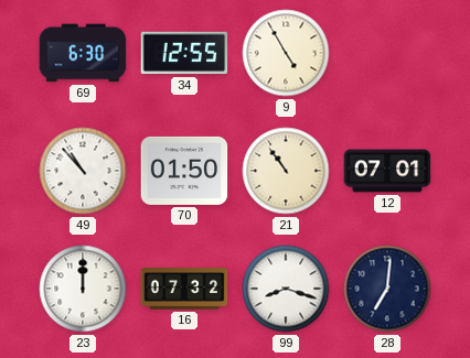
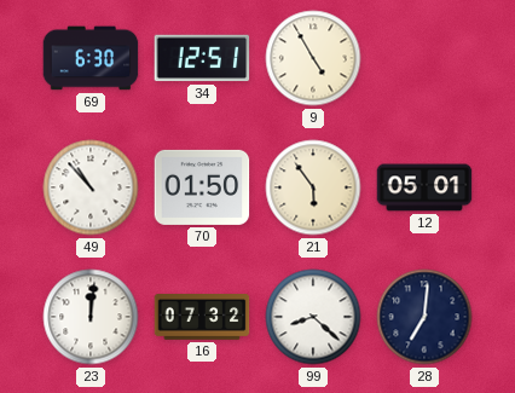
34: 12:55 -> 12:51
21: 10:54 -> 5:54
12: 07:01 -> 05:01
23: 12:00 -> 12:01
99: 8:18 -> 8:22
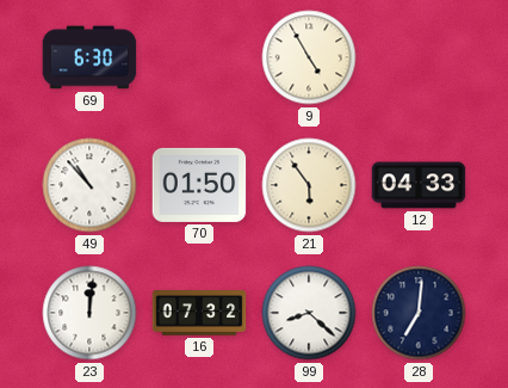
34: 12:51 -> none
12: 05:01 -> 04:33
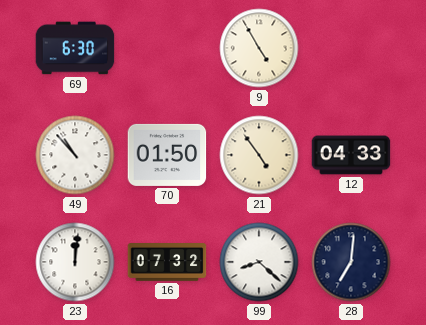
21: 5:54 -> 4:54
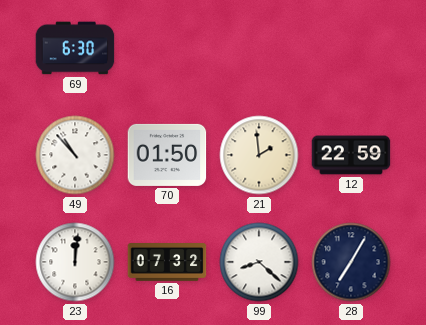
9: 4:55 -> none
21: 4:54 -> 1:59
12: 04:33 -> 22:59
28: 7:01 -> 7:05
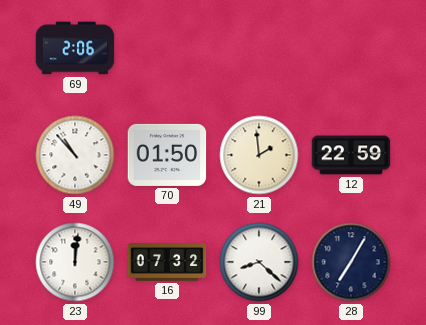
69: 6:30 -> 2:06
